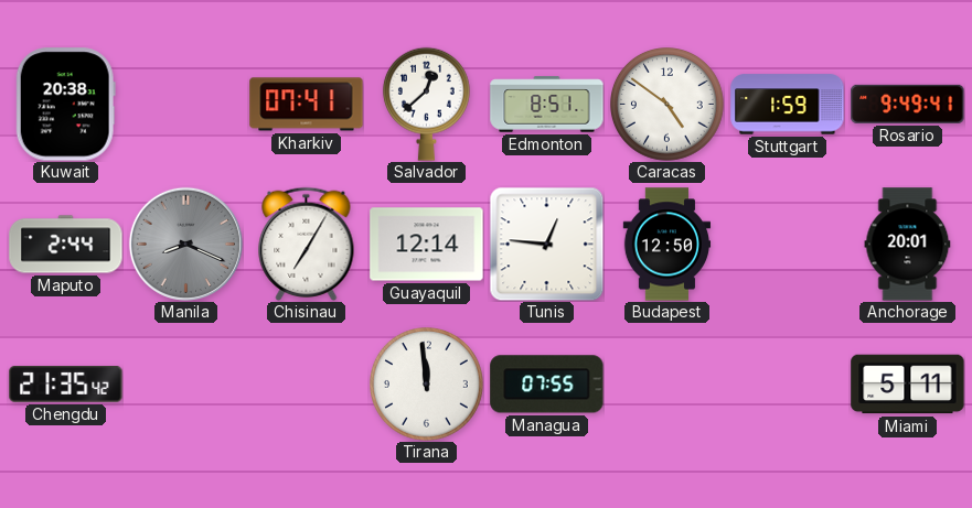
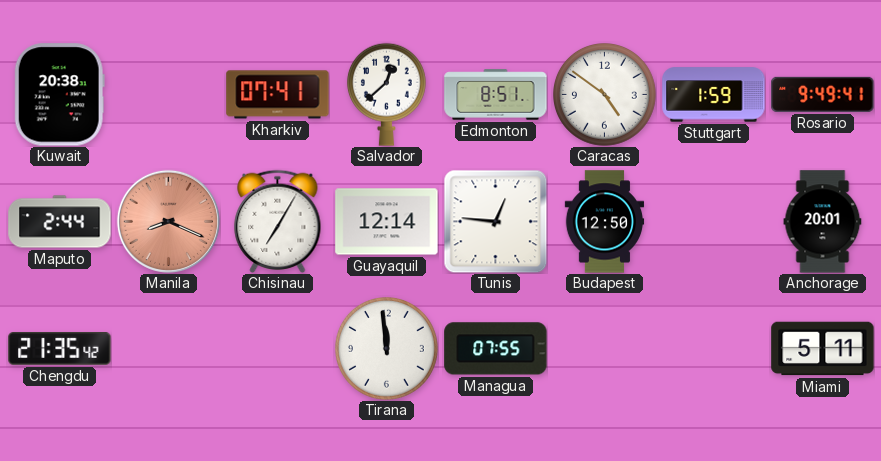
Manila dial: grey -> salmon
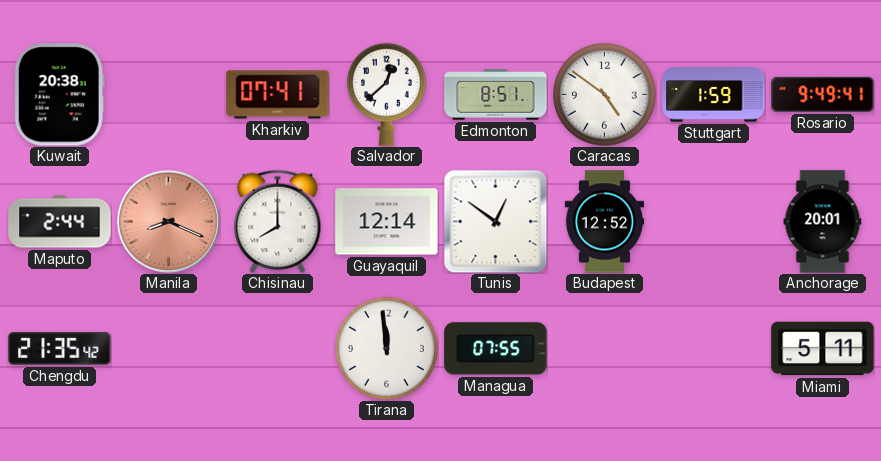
Chisinau: 7:05 -> 8:00
Tunis: 12:46 -> 12:51
Budapest: 12:50 -> 12:52
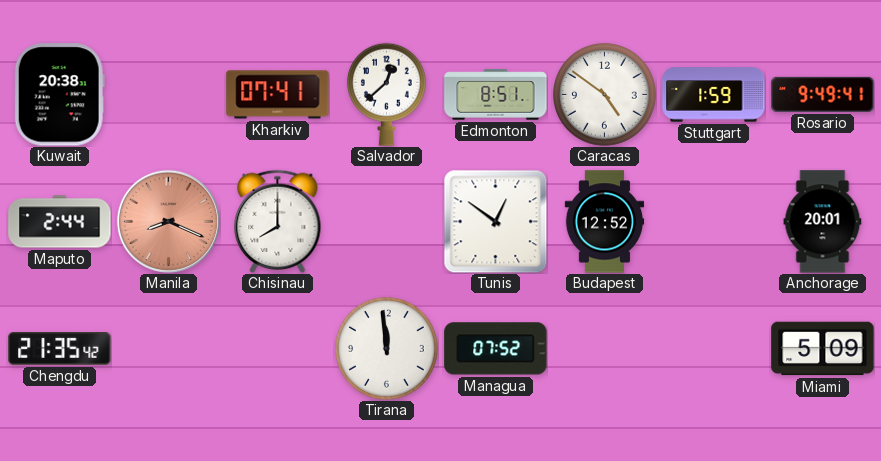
Guayaquil: 12:14 -> none
Managua: 07:55 -> 07:52
Miami: 5:11 -> 5:09
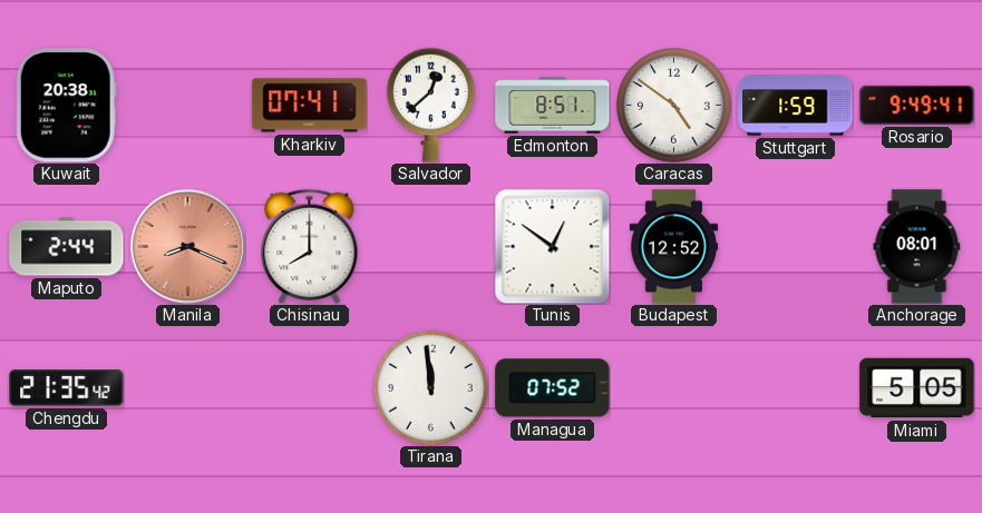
Anchorage: 20:01 -> 08:01
Miami: 5:09 -> 5:05
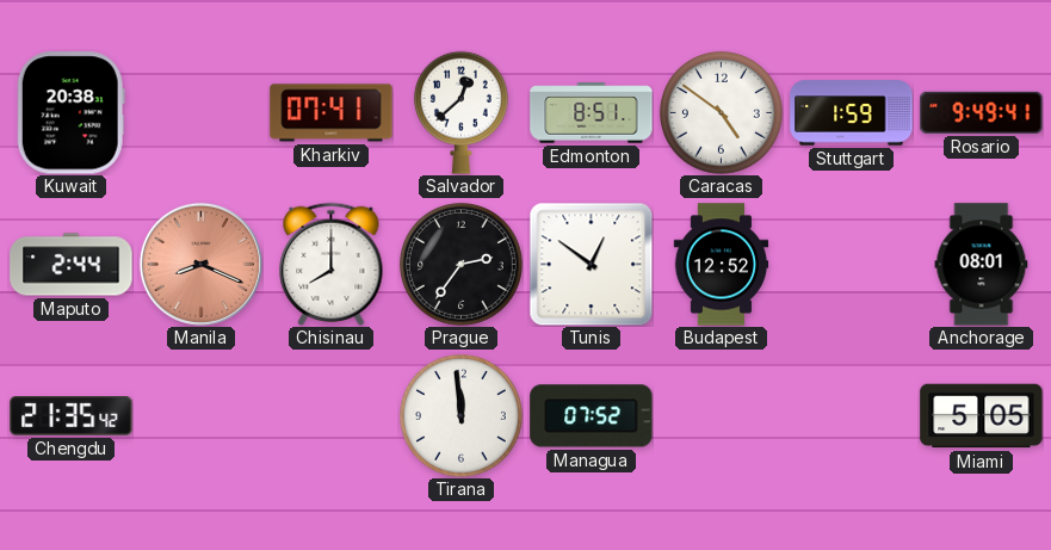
Prague: none -> 2:36
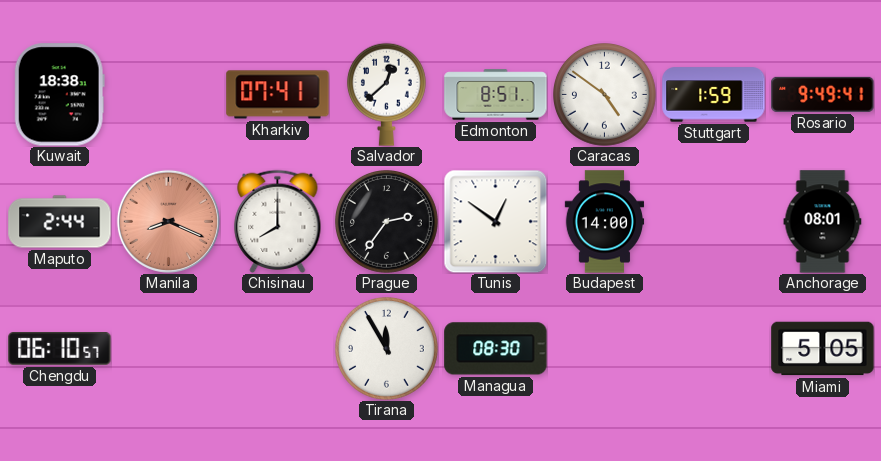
Kuwait: 20:38 -> 18:38
Budapest: 12:52 -> 14:00
Chengdu: 21:35 -> 06:10
Tirana: 11:59 -> 11:55
Managua: 07:52 -> 08:30
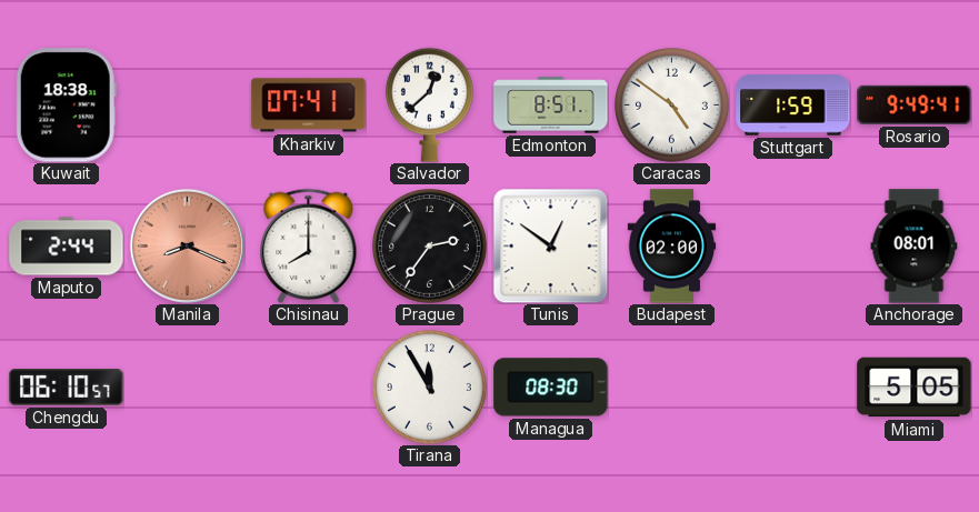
Budapest: 14:00 -> 02:00
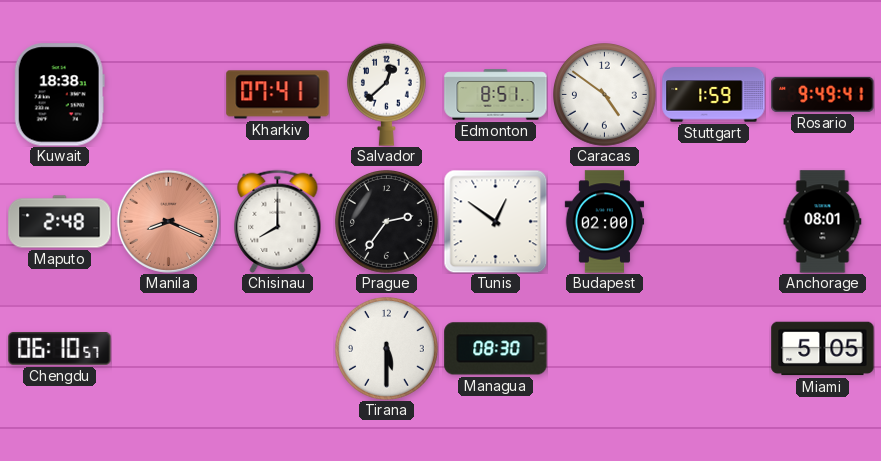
Maputo: 2:44 -> 2:48
Tirana: 11:55 -> 5:30
